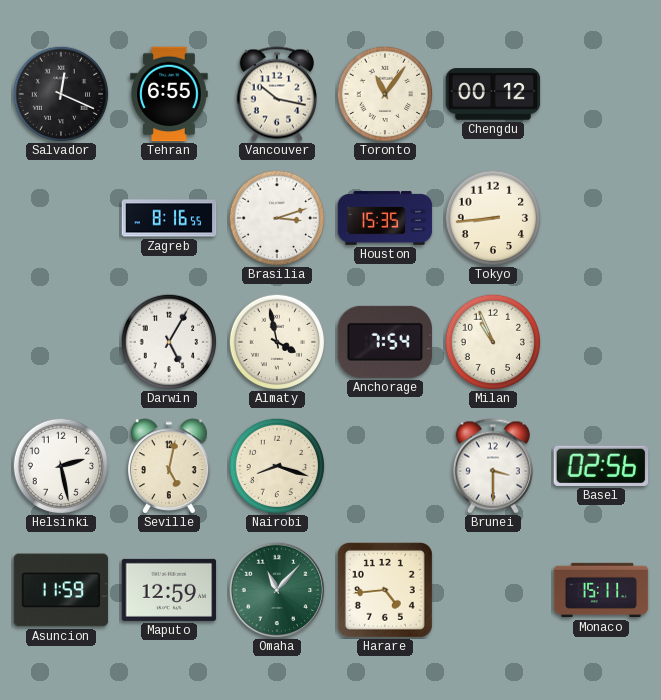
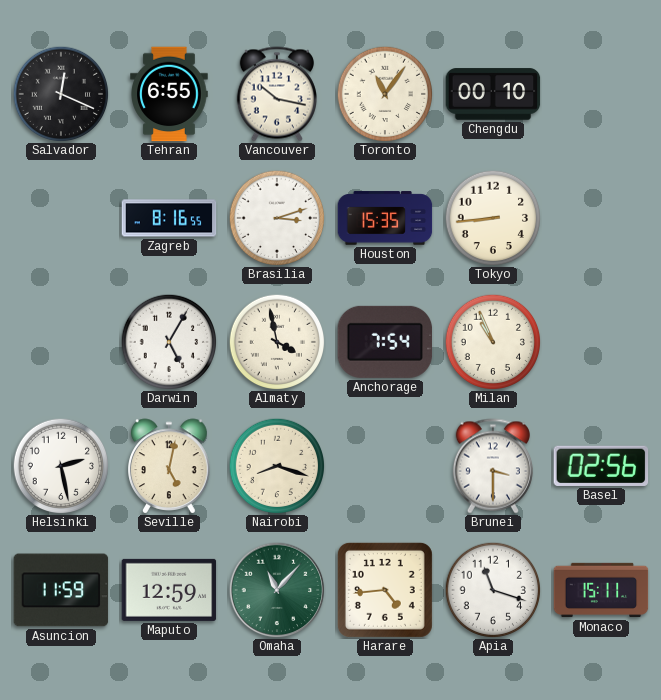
Chengdu: 00:12 -> 00:10
Apia: none -> 11:18
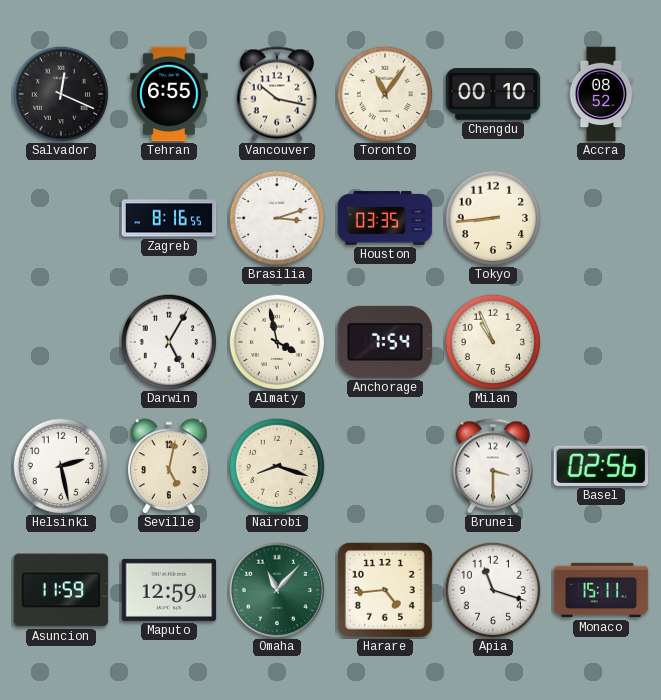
Accra: none -> 08:52
Houston: 15:35 -> 03:35
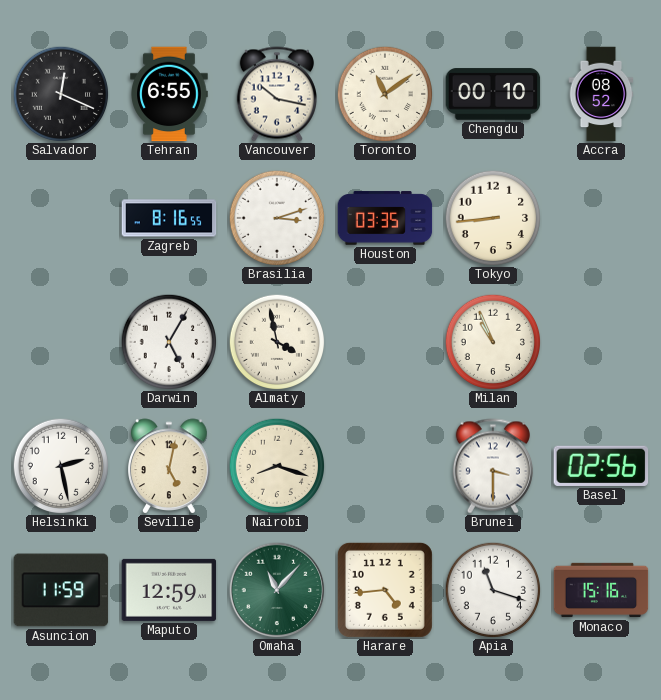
Toronto: 11:06 -> 11:09
Anchorage: 7:54 -> none
Monaco: 15:11 -> 15:16
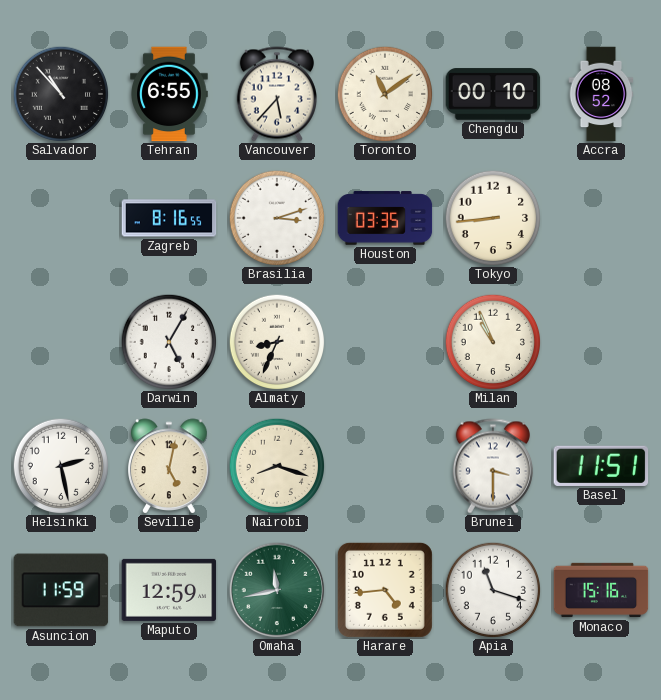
Salvador: 12:19 -> 10:53
Vancouver: 10:17 -> 5:37
Almaty: 3:58 -> 8:34
Basel: 02:56 -> 11:51
Omaha: 11:07 -> 11:43
